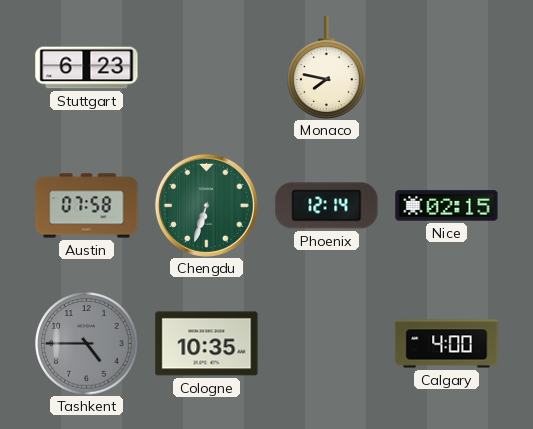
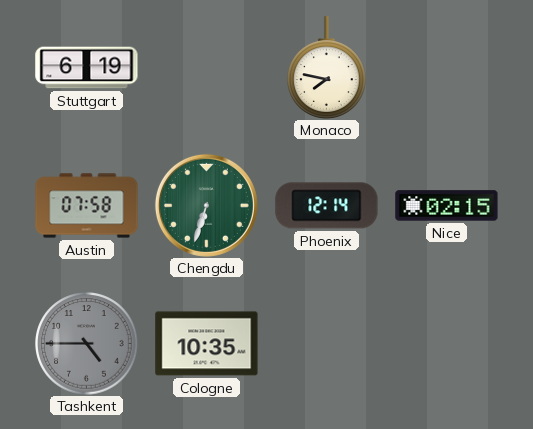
Stuttgart: 6:23 -> 6:19
Calgary: 4:00 -> none
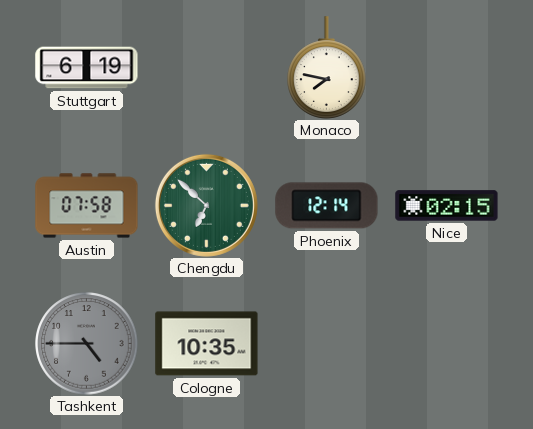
Chengdu: 6:33 -> 6:52
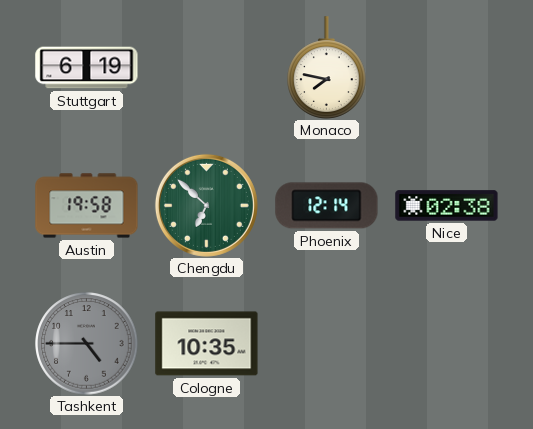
Austin: 07:58 -> 19:58
Nice: 02:15 -> 02:38
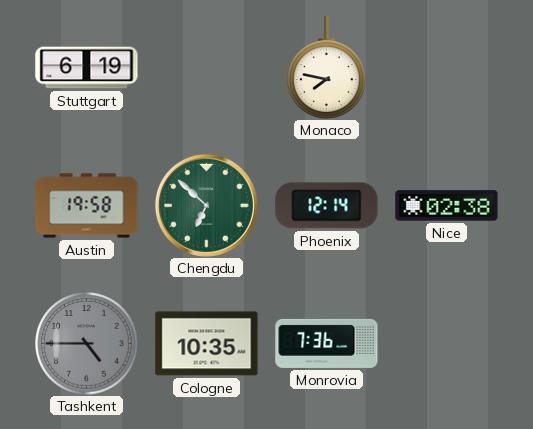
Monrovia: none -> 7:36
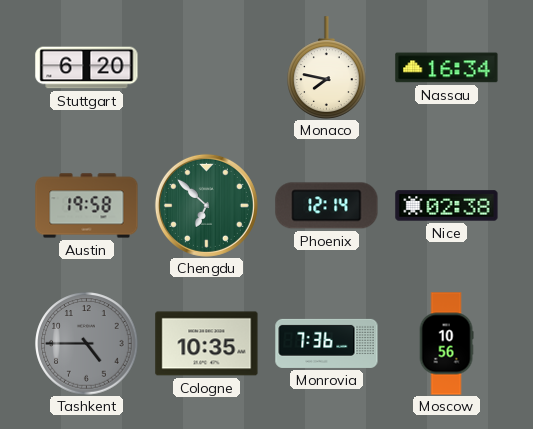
Stuttgart: 6:19 -> 6:20
Nassau: none -> 16:34
Moscow: none -> 10:56
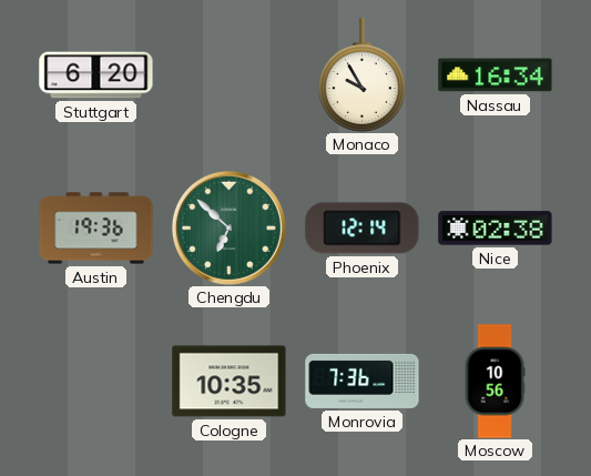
Monaco: 7:47 -> 9:55
Austin: 19:58 -> 19:36
Tashkent: 4:45 -> none
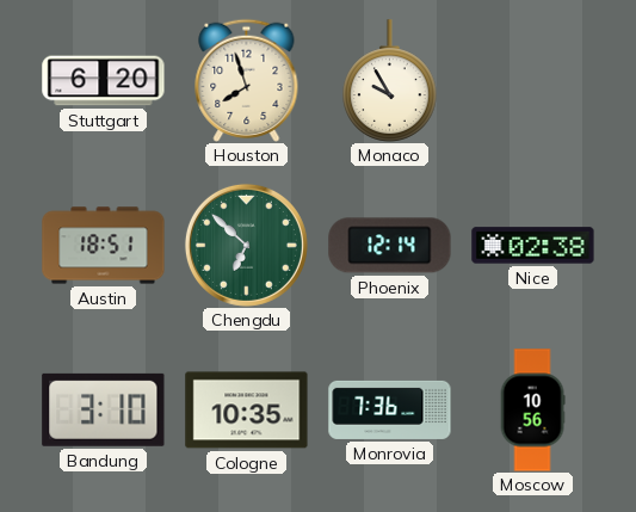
Houston: none -> 7:57
Nassau: 16:34 -> none
Austin: 19:36 -> 18:51
Bandung: none -> 3:10
